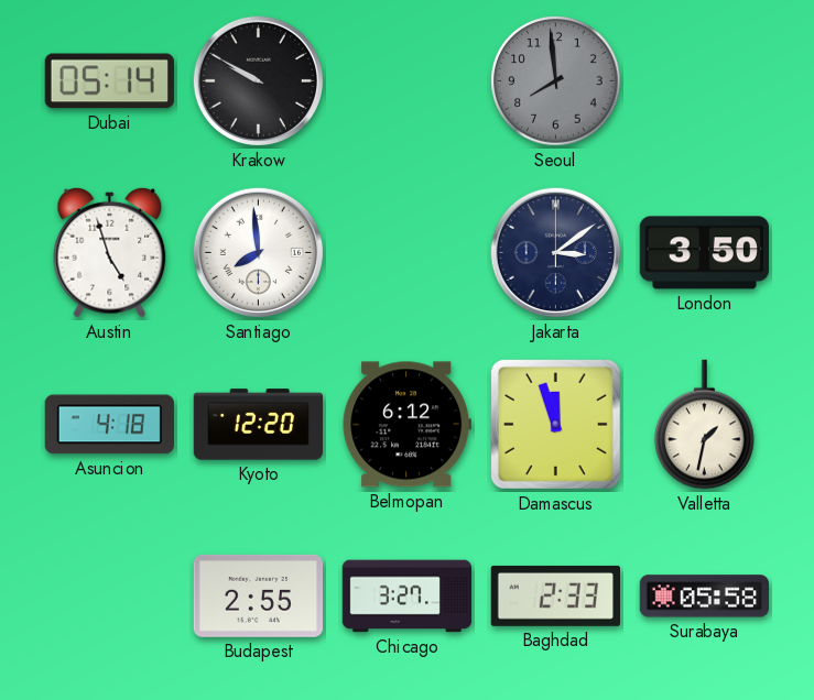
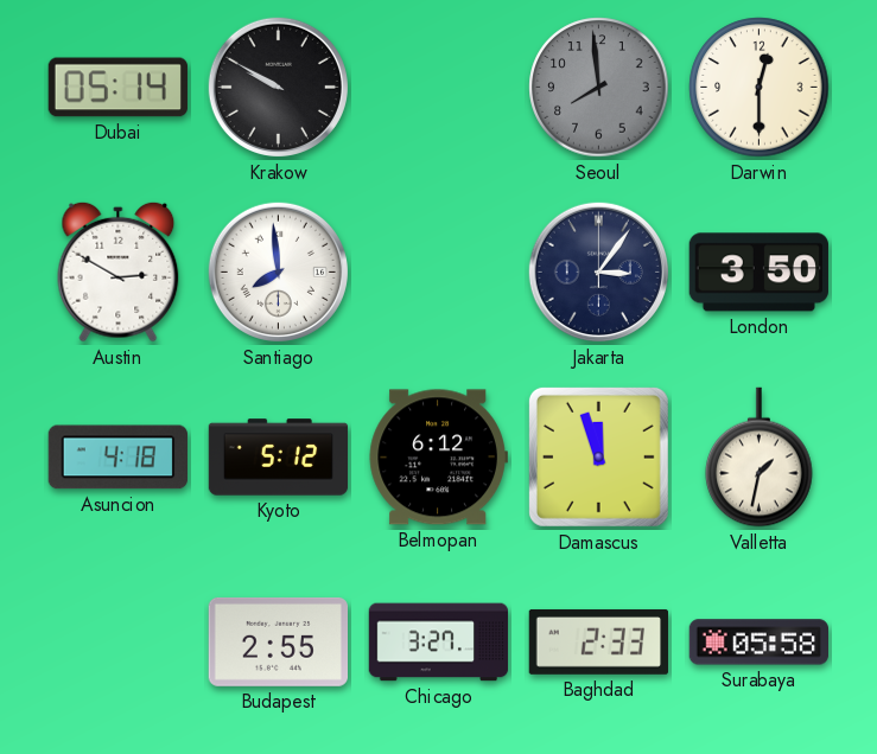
Darwin: none -> 12:30
Austin: 4:57 -> 2:50
Jakarta: 3:09 -> 3:06
Kyoto: 12:20 -> 5:12
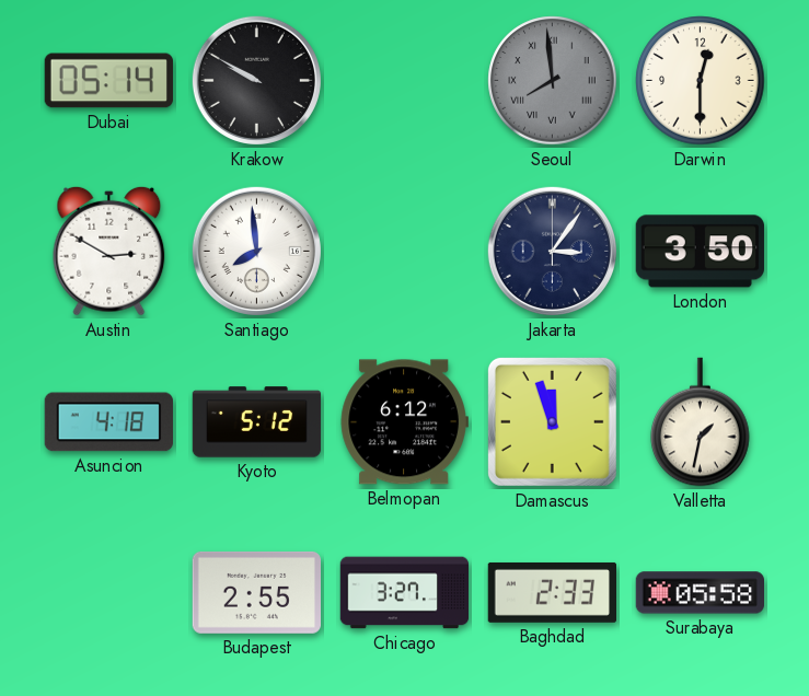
Seoul numerals: Arabic -> Roman
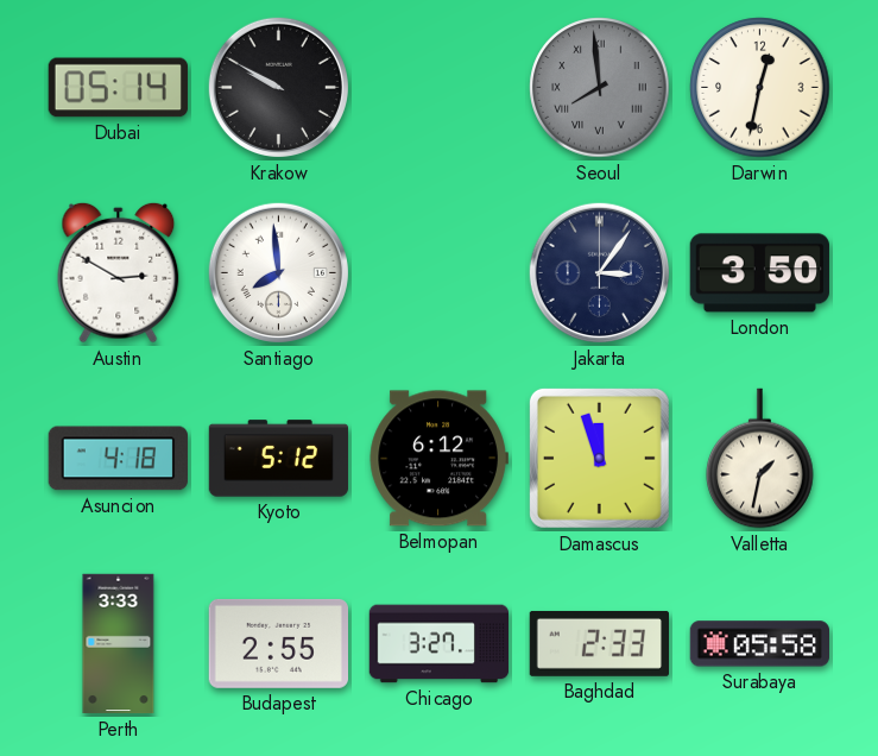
Darwin: 12:30 -> 12:32
Perth: none -> 3:33
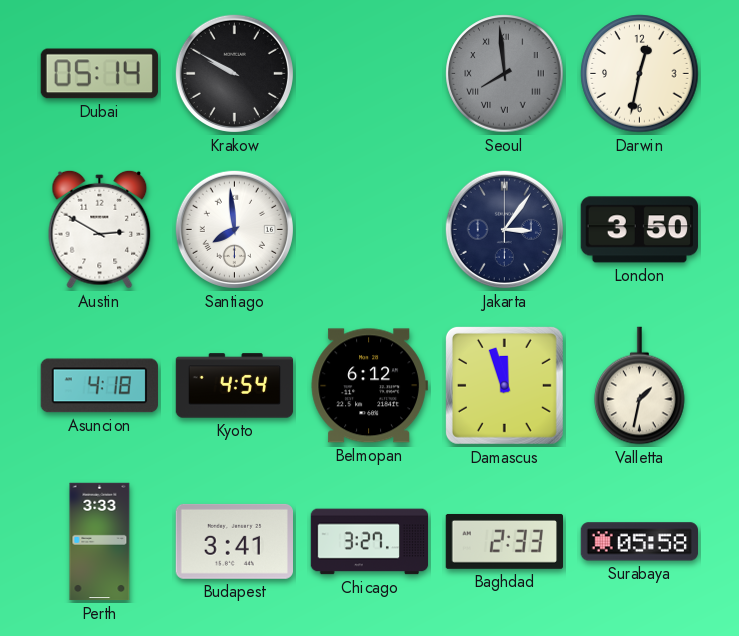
Kyoto: 5:12 -> 4:54
Budapest: 2:55 -> 3:41
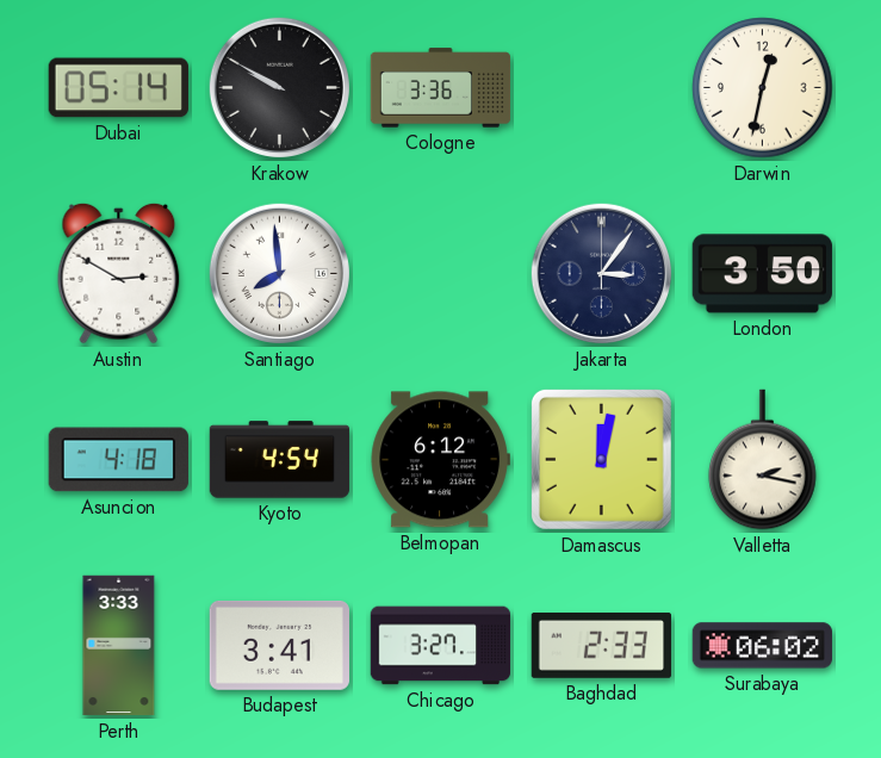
Cologne: none -> 3:36
Seoul: 7:59 -> none
Damascus: 11:57 -> 12:02
Valletta: 1:32 -> 2:17
Surabaya: 05:58 -> 06:02
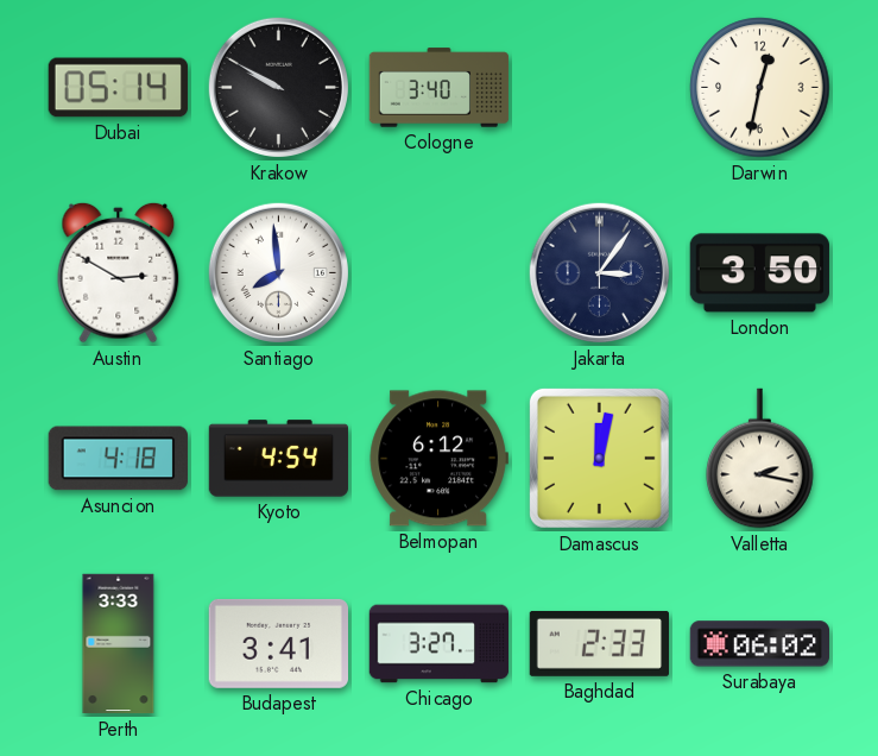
Cologne: 3:36 -> 3:40
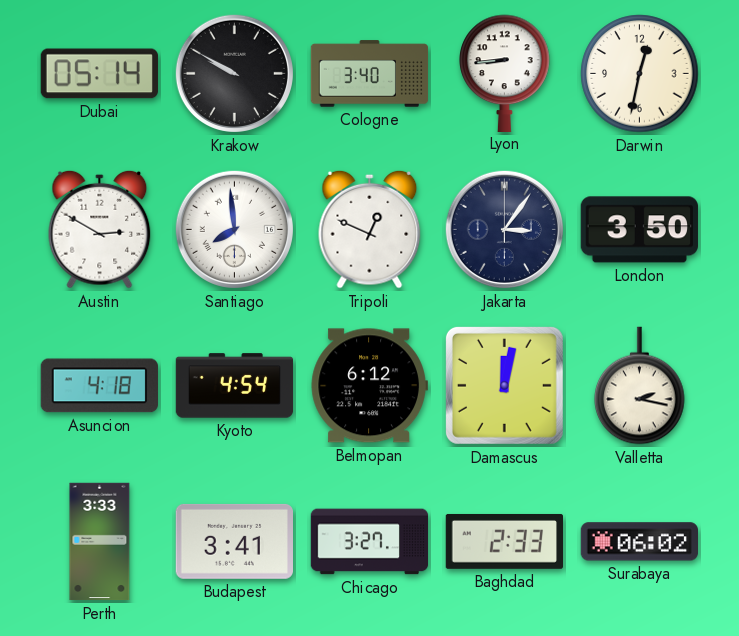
Lyon: none -> 8:44
Tripoli: none -> 12:49
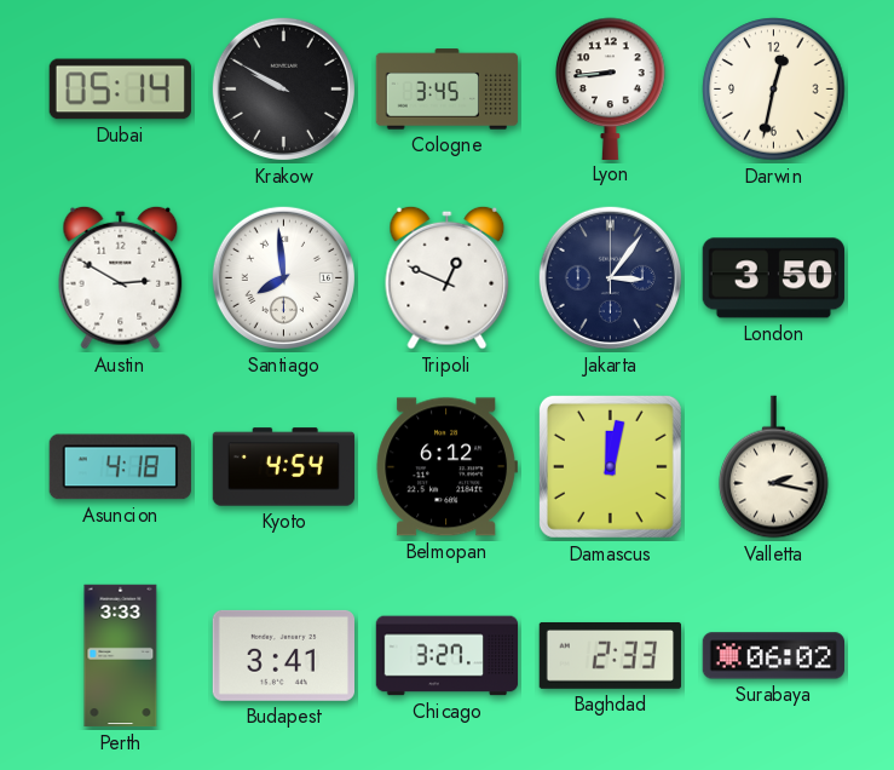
Cologne: 3:40 -> 3:45
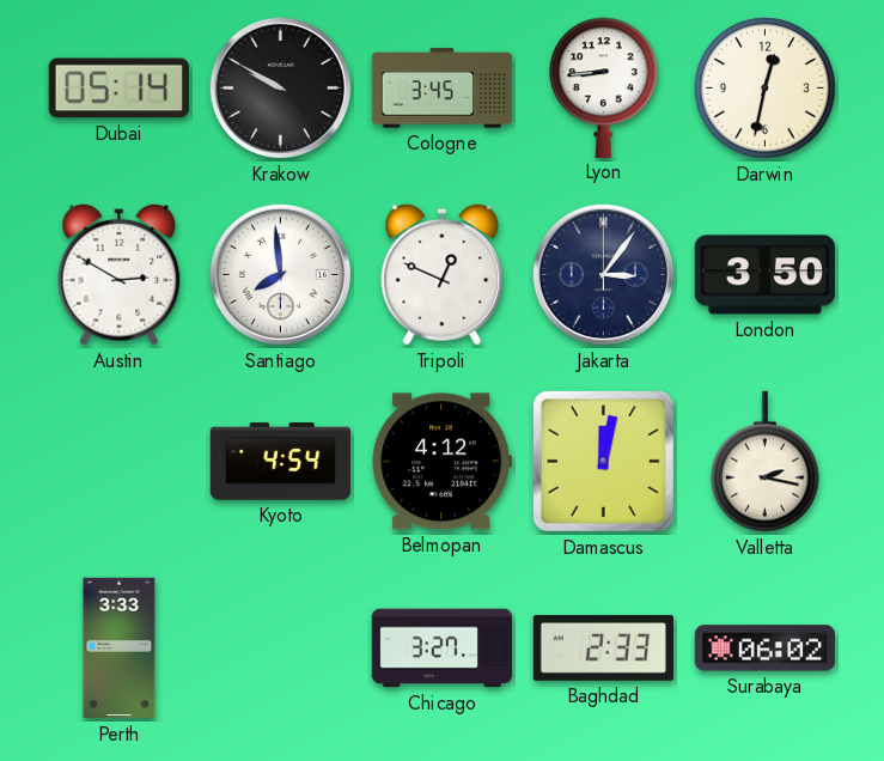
Asuncion: 4:18 -> none
Belmopan: 6:12 -> 4:12
Budapest: 3:41 -> none
